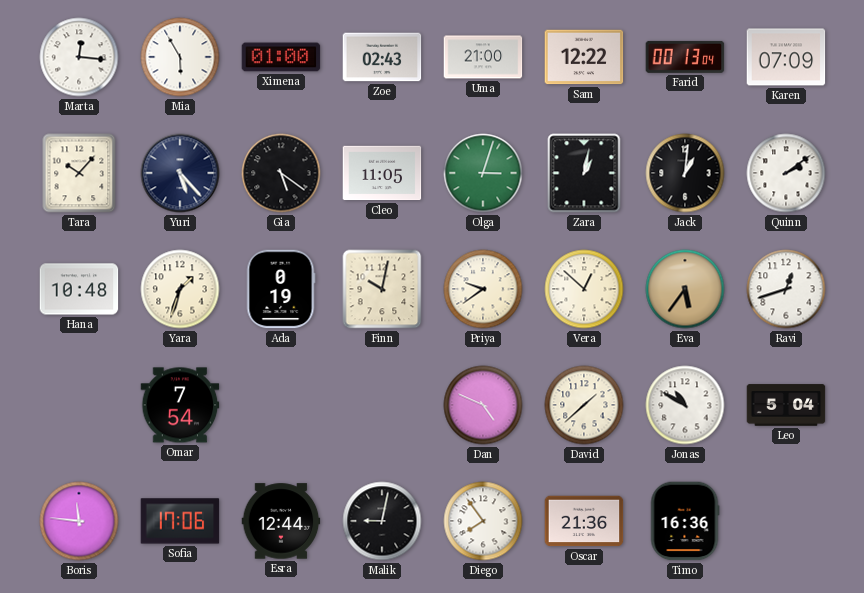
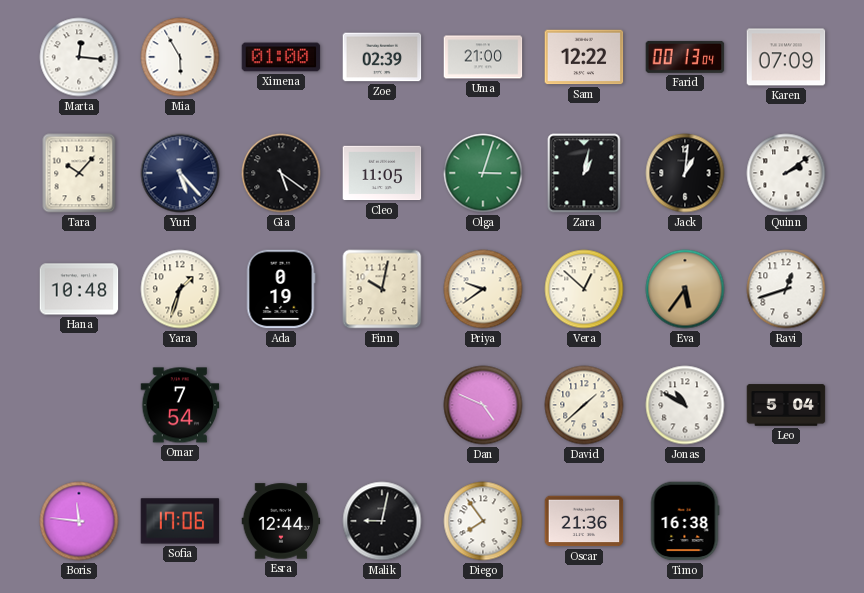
Zoe: 02:43 -> 02:39
Timo: 16:36 -> 16:38
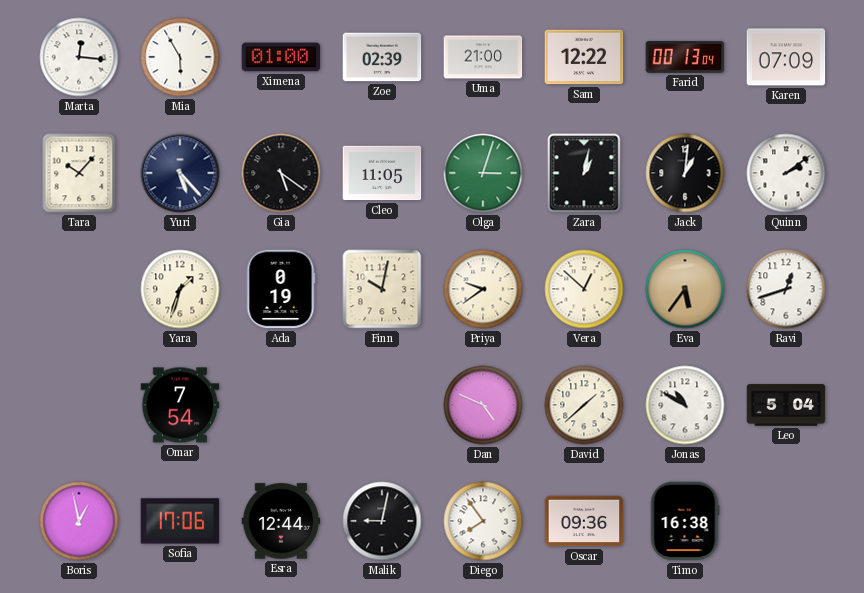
Hana: 10:48 -> none
Boris: 11:46 -> 12:58
Oscar: 21:36 -> 09:36
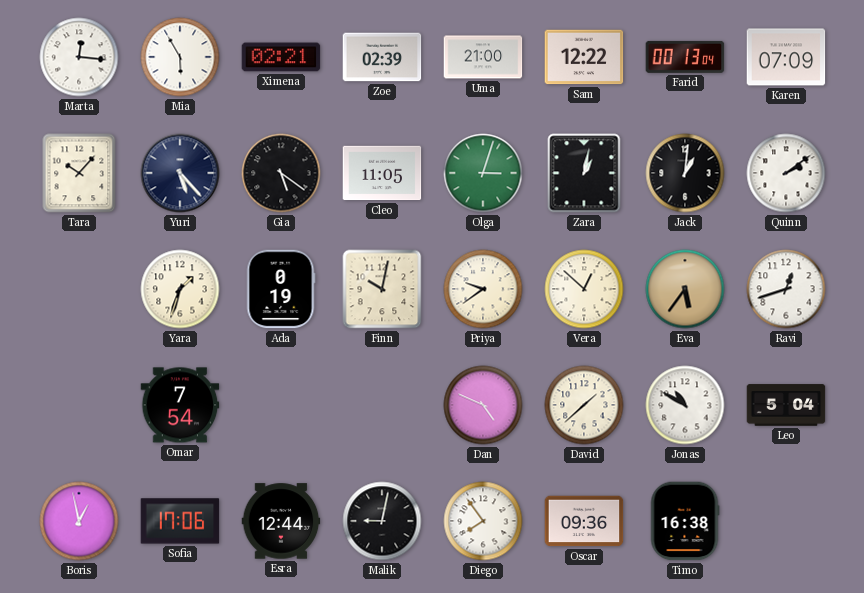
Ximena: 01:00 -> 02:21
